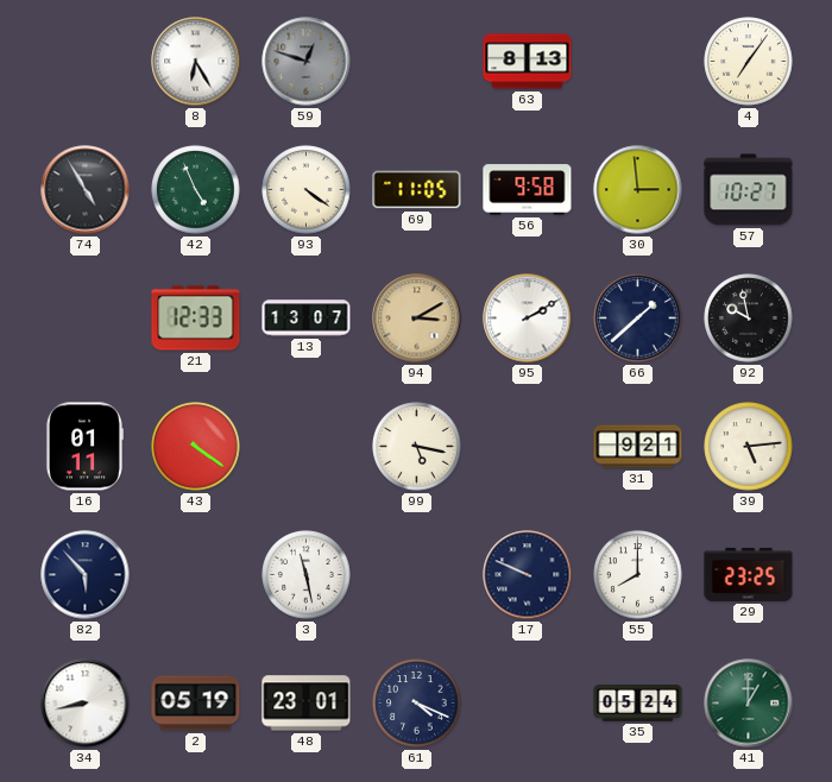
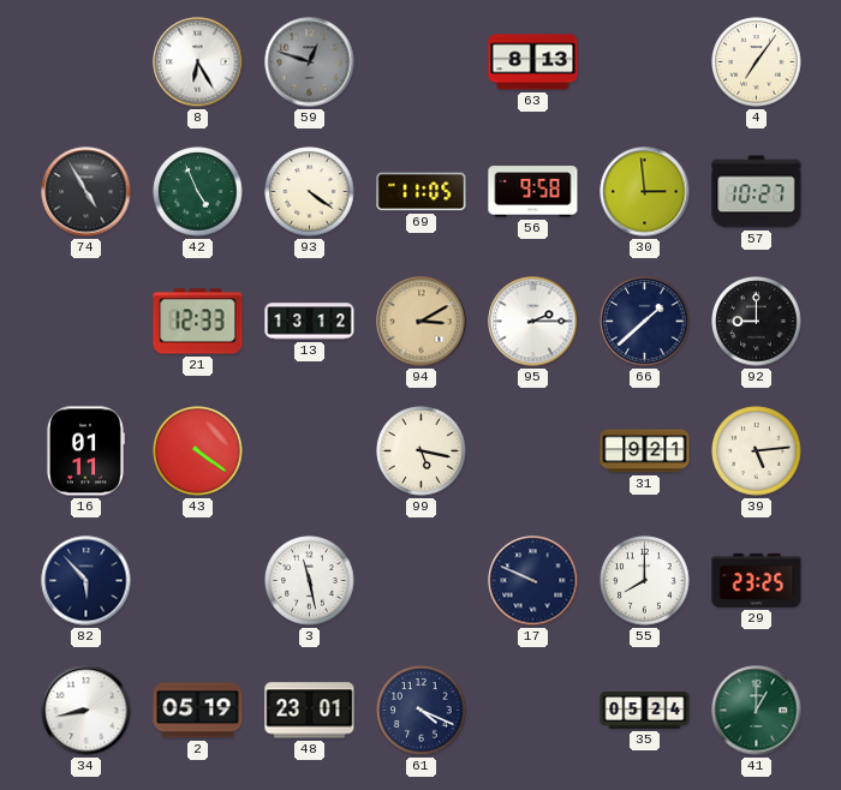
13: 13:07 -> 13:12
95: 2:10 -> 2:15
92: 9:58 -> 9:00
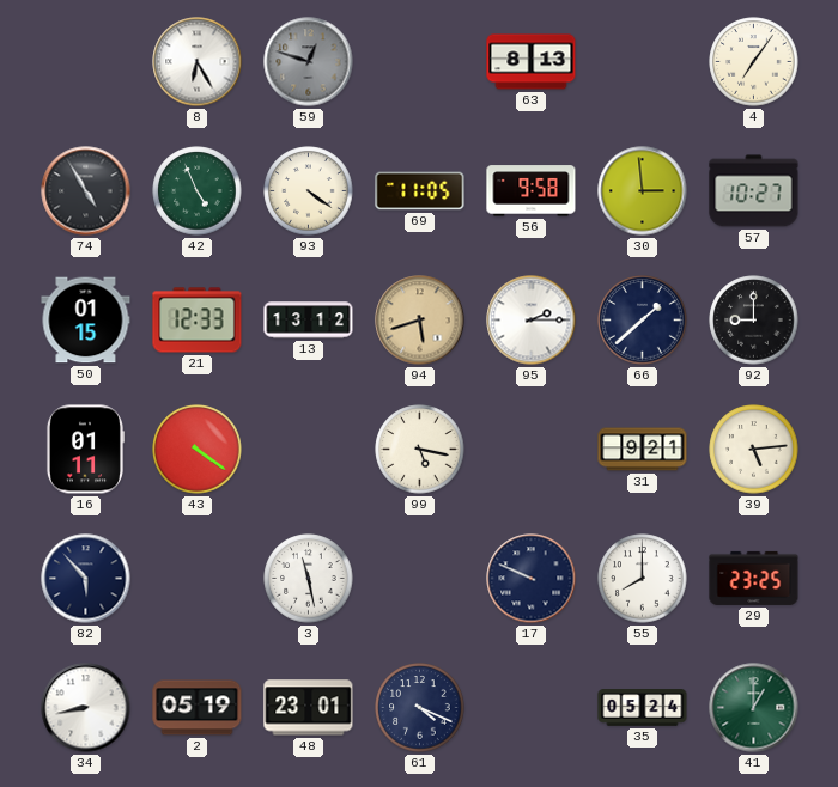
50: none -> 01:15
94: 3:10 -> 5:42
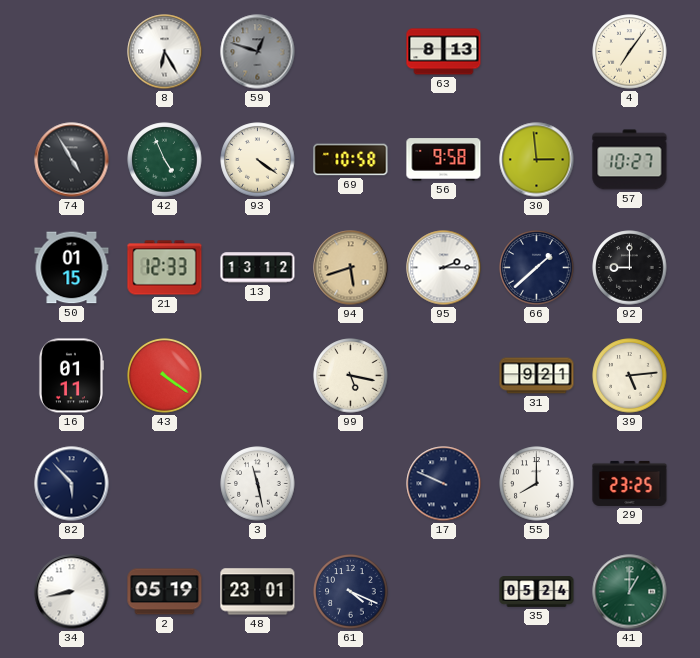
69: 11:05 -> 10:58
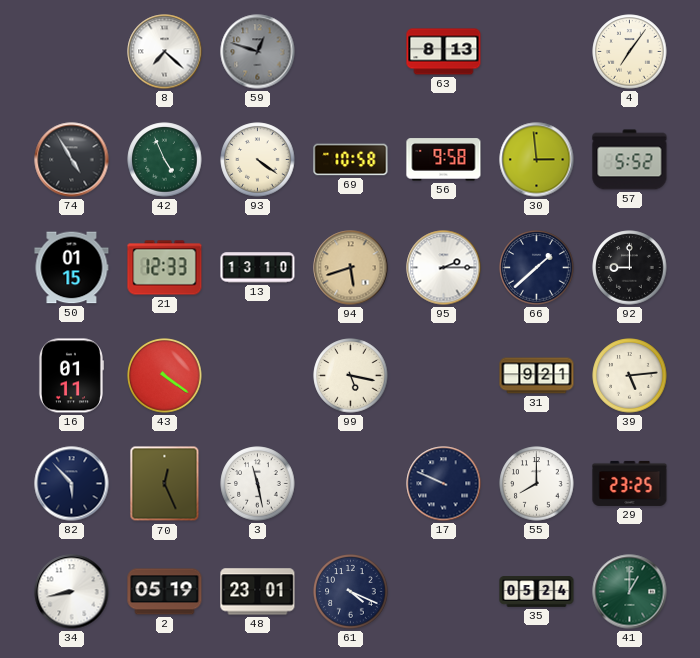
8: 6:25 -> 7:22
57: 10:27 -> 5:52
13: 13:12 -> 13:10
70: none -> 12:26
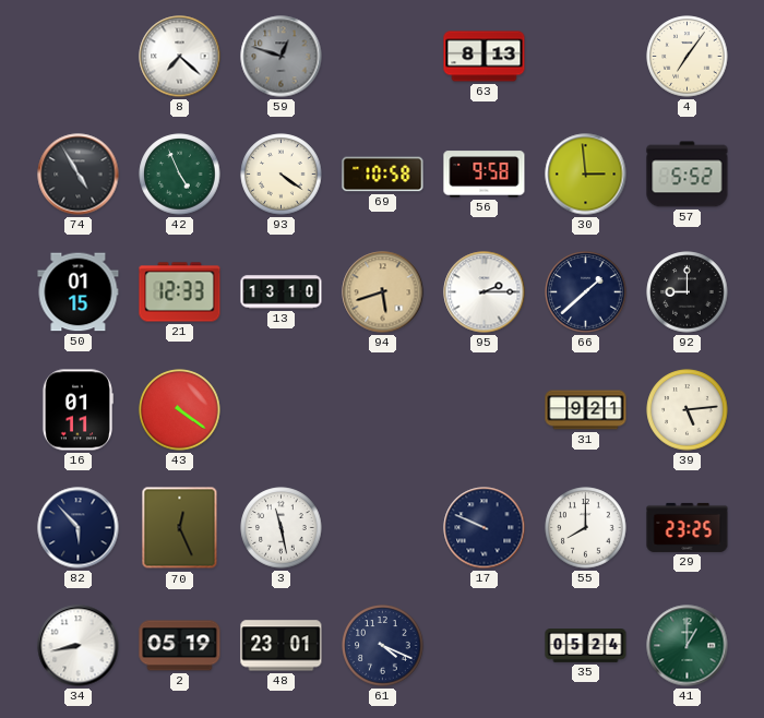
99: 5:17 -> none
